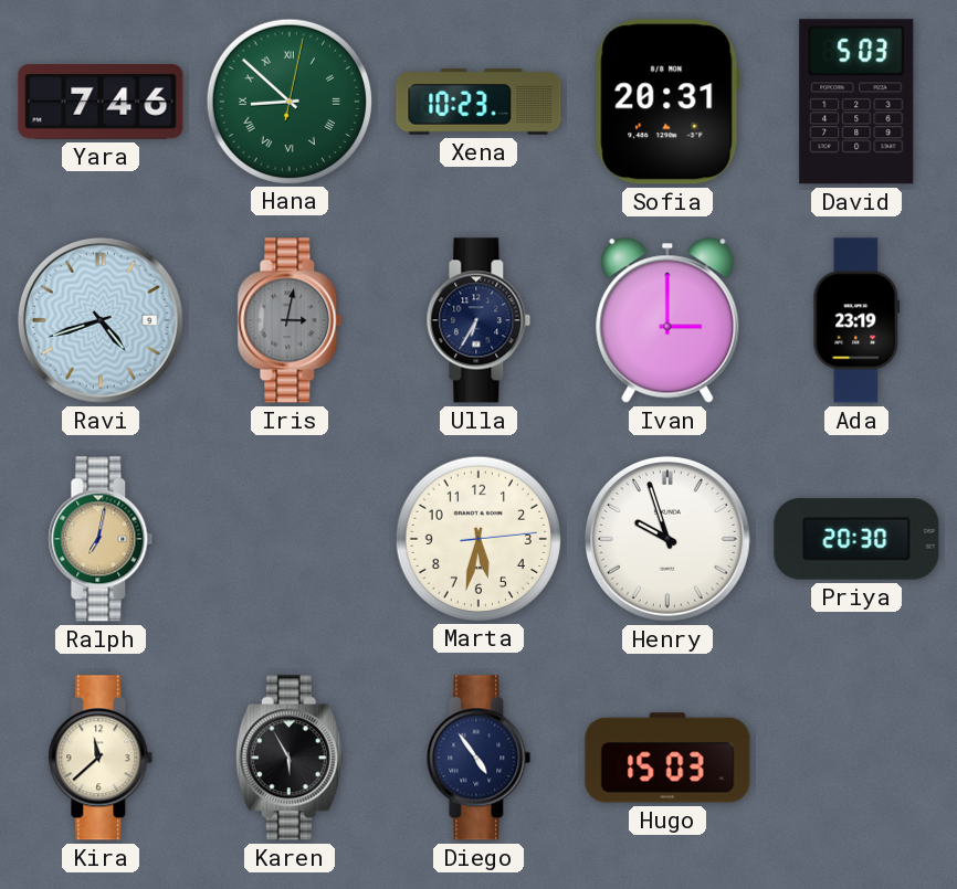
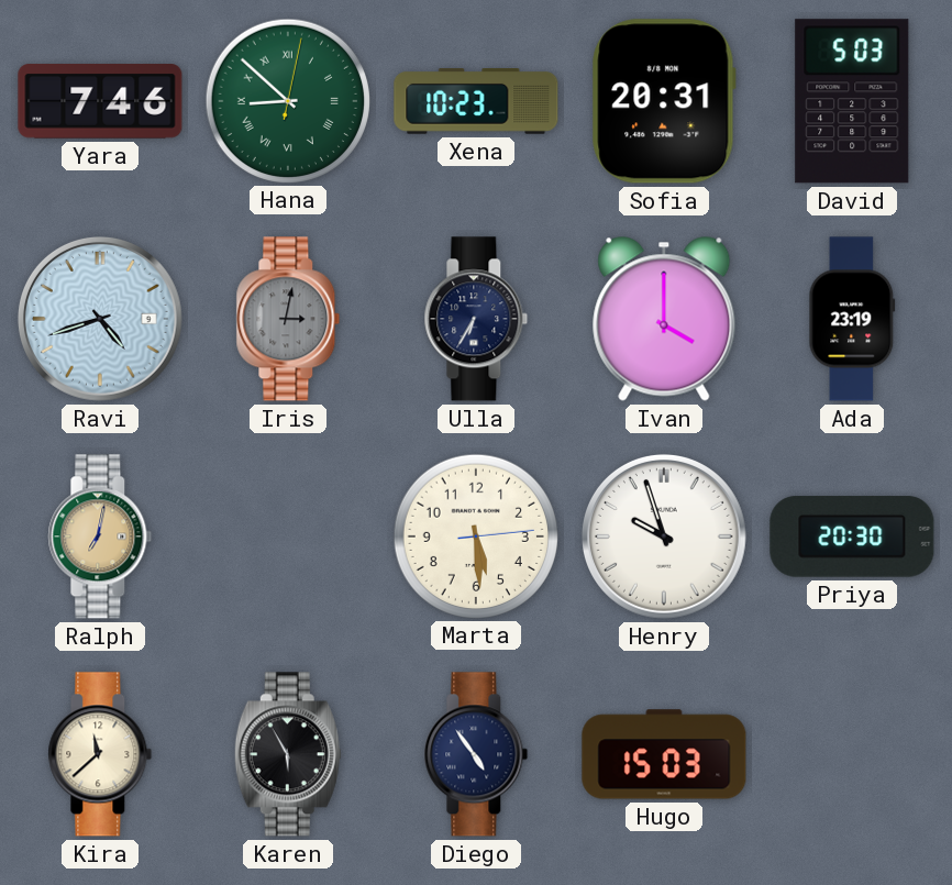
Ivan: 3:00 -> 4:00
Marta: 5:32 -> 5:29
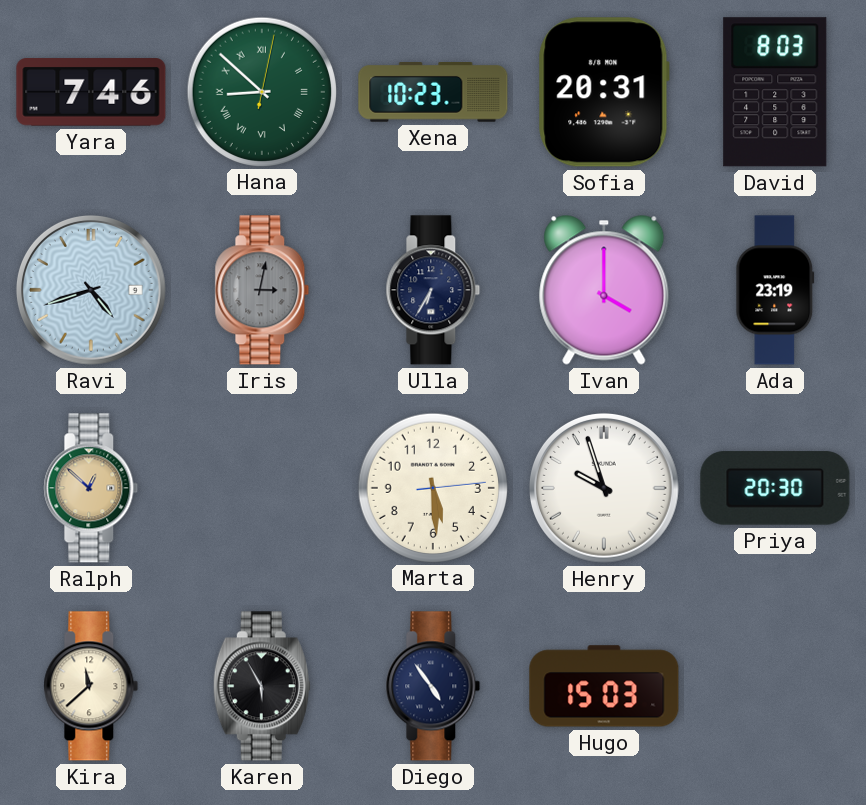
David: 5:03 -> 8:03
Ralph: 7:02 -> 12:52
